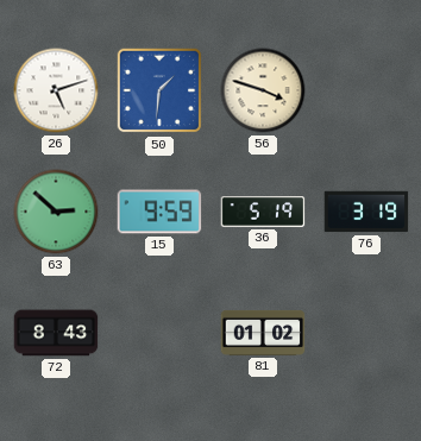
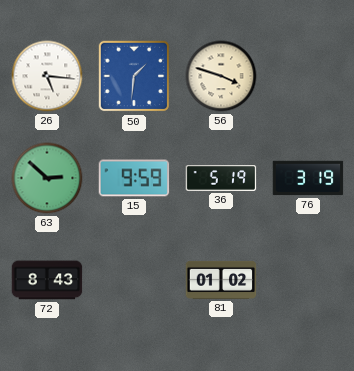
26: 5:12 -> 5:16
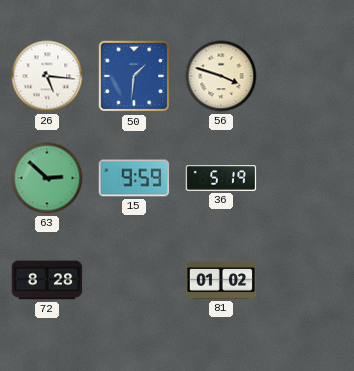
76: 3:19 -> none
72: 8:43 -> 8:28
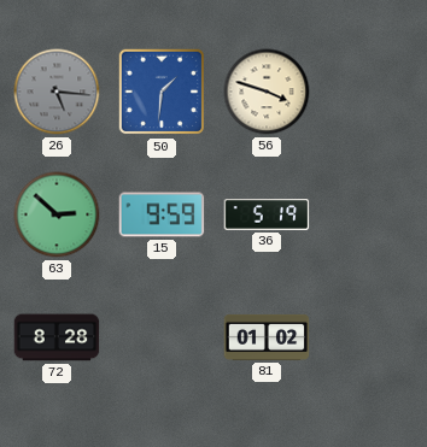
26 dial: white -> grey
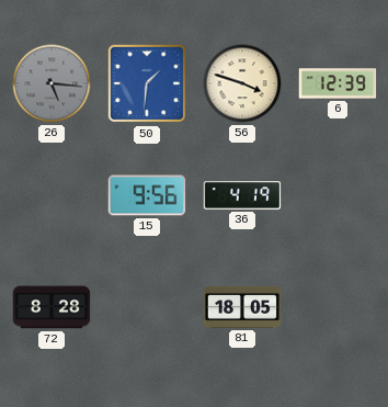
6: none -> 12:39
63: 2:52 -> none
15: 9:59 -> 9:56
36: 5:19 -> 4:19
81: 01:02 -> 18:05
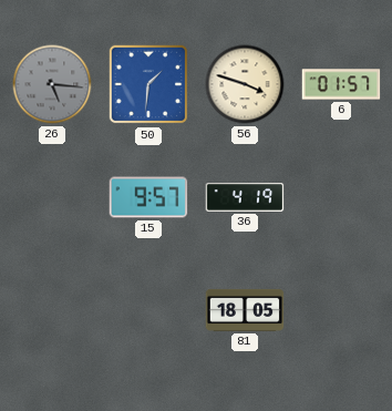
6: 12:39 -> 01:57
15: 9:56 -> 9:57
72: 8:28 -> none
